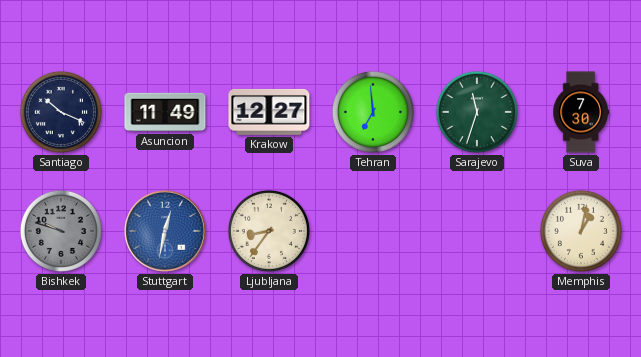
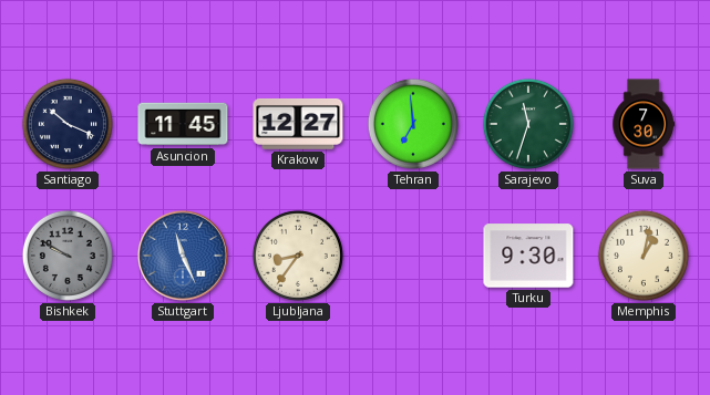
Asuncion: 11:49 -> 11:45
Bishkek: 9:48 -> 9:50
Stuttgart: 12:32 -> 11:26
Turku: none -> 9:30
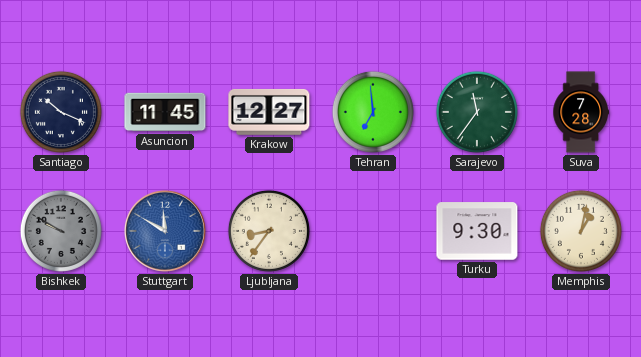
Sarajevo: 11:33 -> 11:36
Suva: 7:30 -> 7:28
Stuttgart: 11:26 -> 11:50
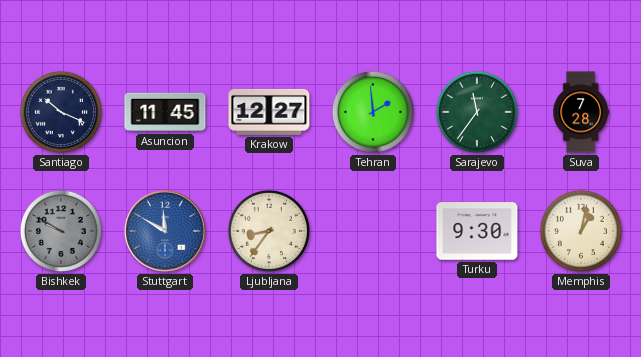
Tehran: 6:59 -> 1:59
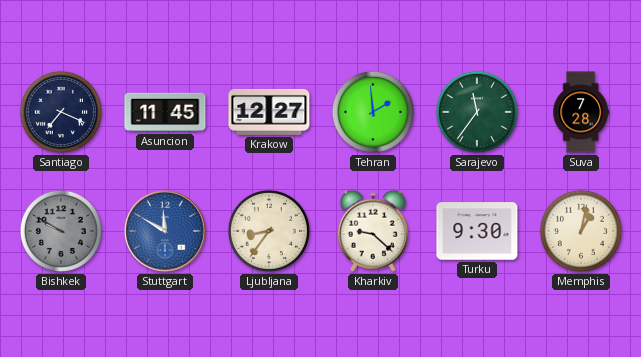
Santiago: 10:19 -> 7:19
Kharkiv: none -> 9:22
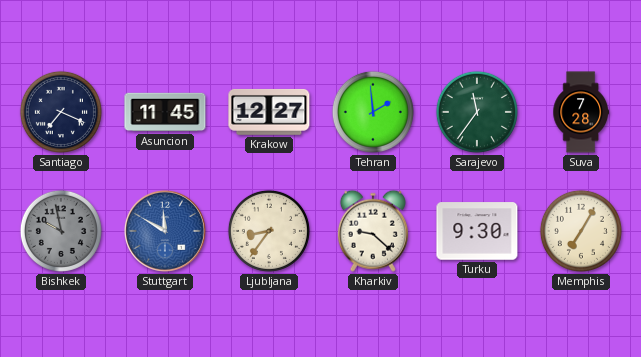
Bishkek: 9:50 -> 9:58
Memphis: 1:02 -> 7:05
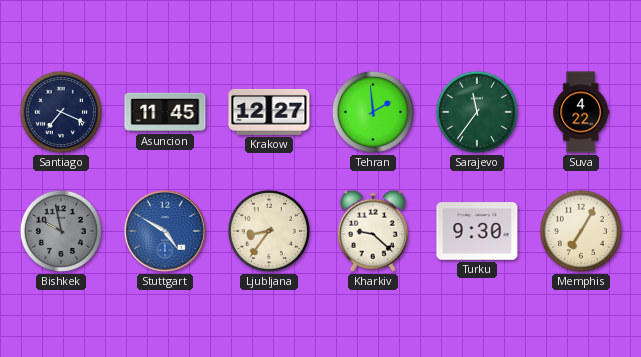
Suva: 7:28 -> 4:22
Stuttgart: 11:50 -> 4:50
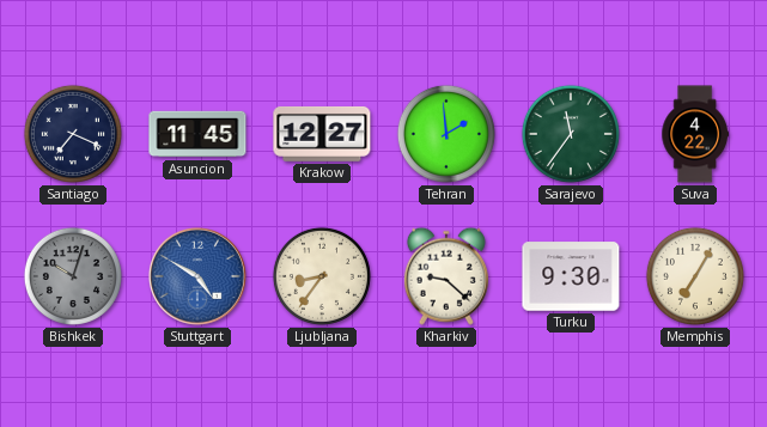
Bishkek: 9:58 -> 10:03
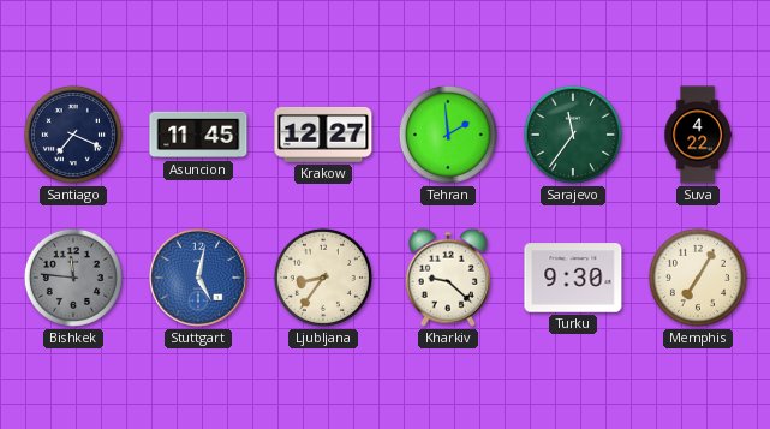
Bishkek: 10:03 -> 11:46
Stuttgart: 4:50 -> 5:02
